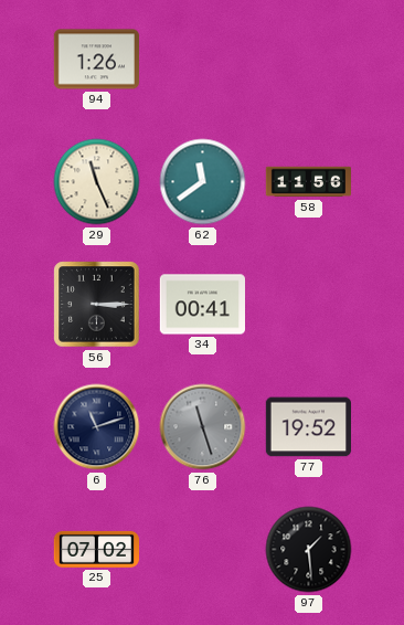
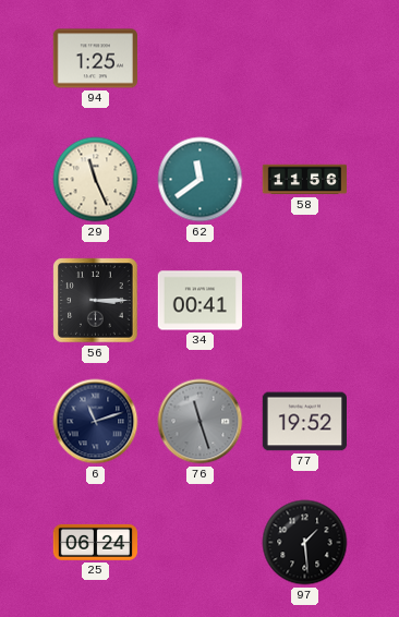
94: 1:26 -> 1:25
25: 07:02 -> 06:24
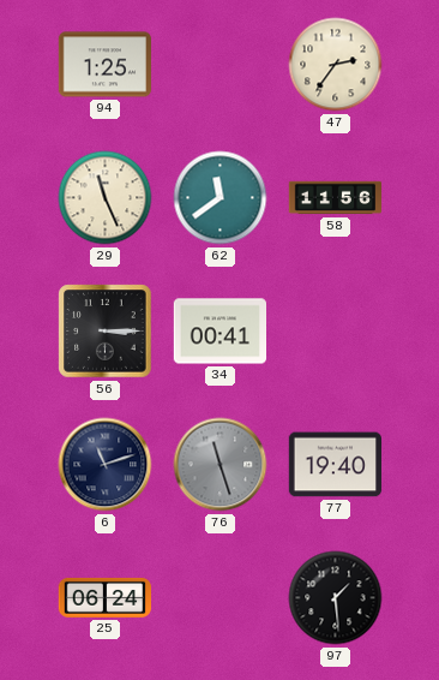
47: none -> 2:36
77: 19:52 -> 19:40
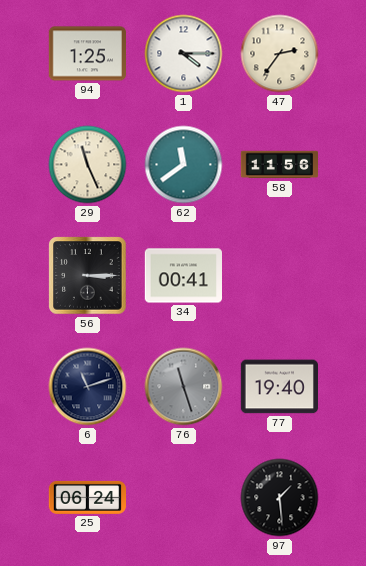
1: none -> 4:15
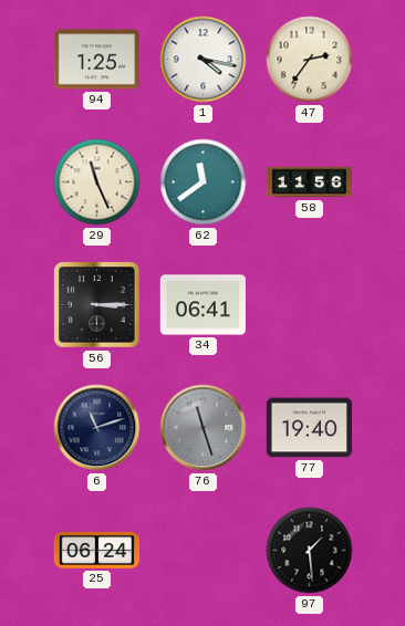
1: 4:15 -> 4:17
34: 00:41 -> 06:41
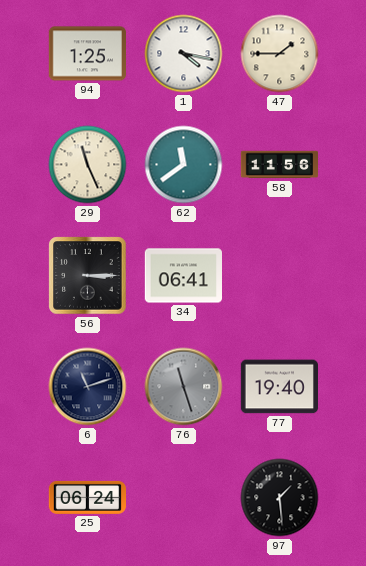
47: 2:36 -> 1:45
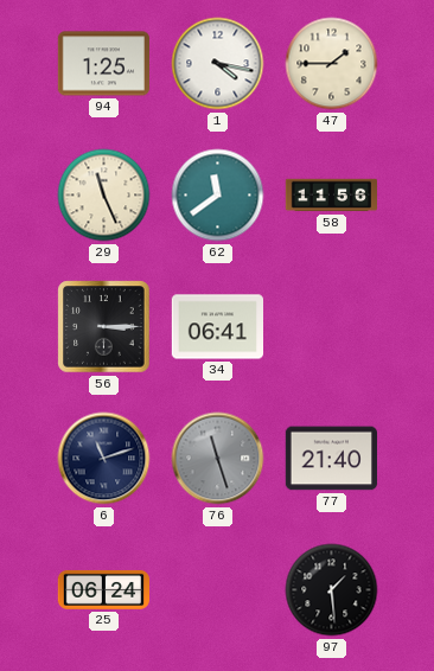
77: 19:40 -> 21:40
